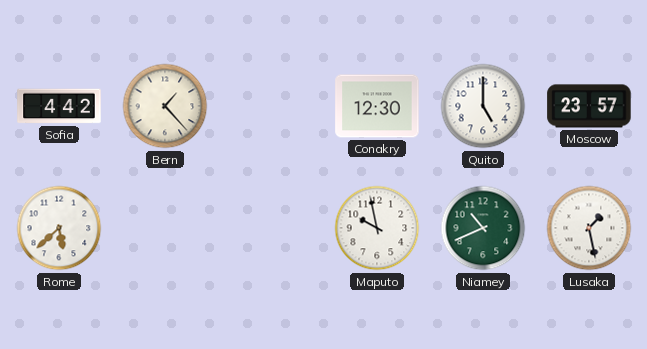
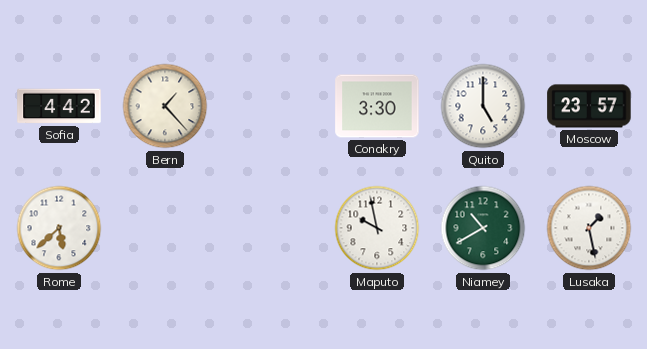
Conakry: 12:30 -> 3:30
Niamey: 10:41 -> 10:40
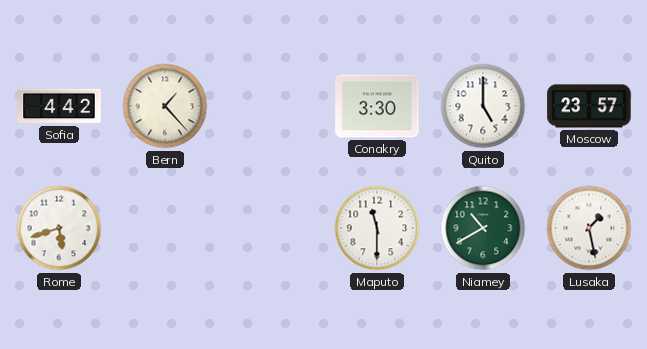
Rome: 5:38 -> 5:42
Maputo: 9:58 -> 11:30
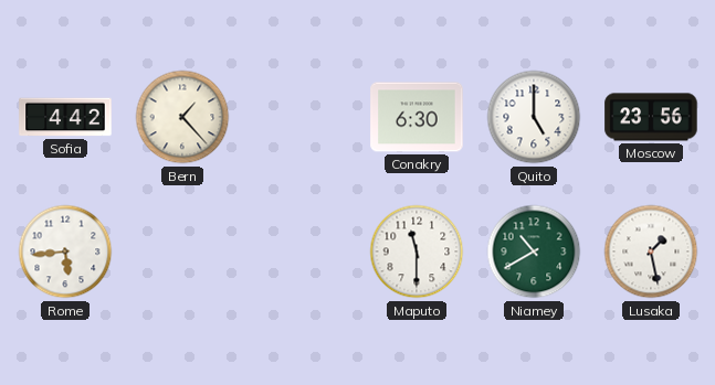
Conakry: 3:30 -> 6:30
Moscow: 23:57 -> 23:56
Rome: 5:42 -> 5:44
